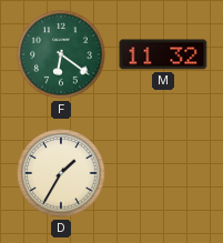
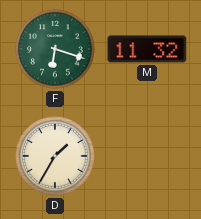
F: 6:21 -> 6:18
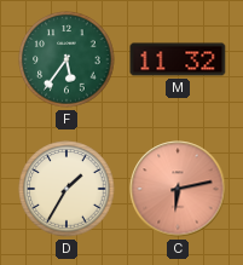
F: 6:18 -> 5:36
C: none -> 6:13
